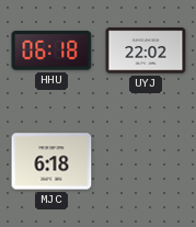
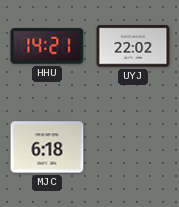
HHU: 06:18 -> 14:21
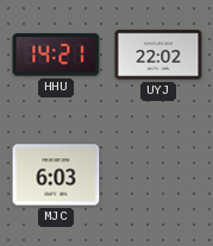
MJC: 6:18 -> 6:03
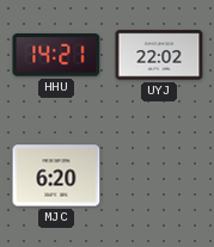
MJC: 6:03 -> 6:20
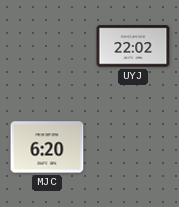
HHU: 14:21 -> none
